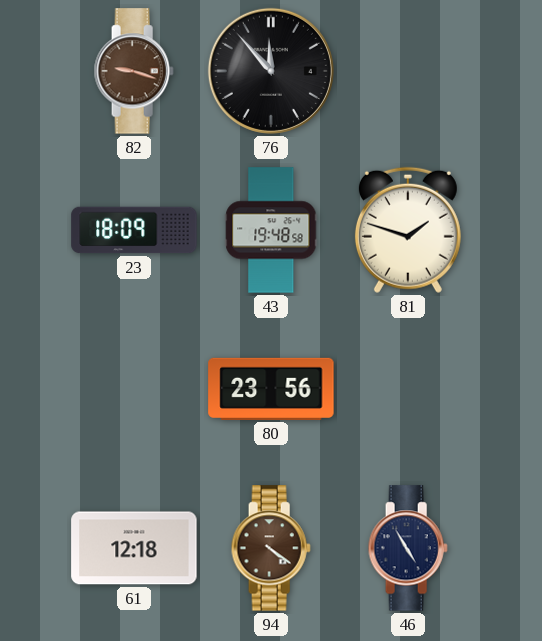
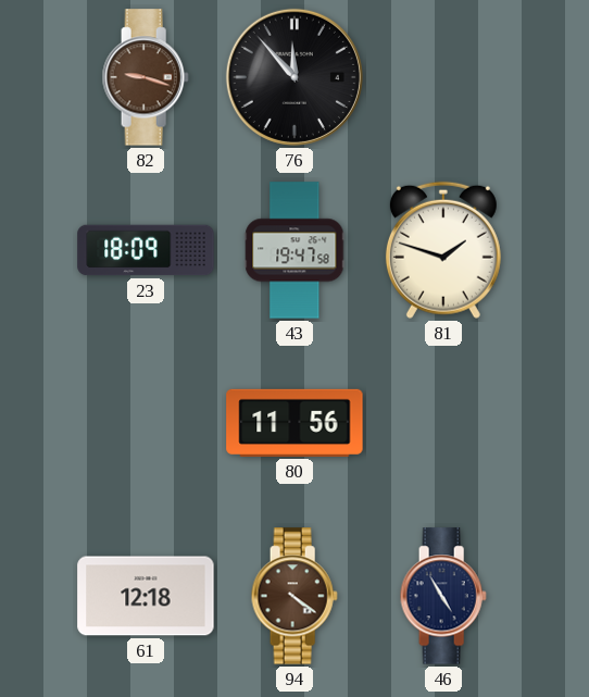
43: 19:48 -> 19:47
80: 23:56 -> 11:56
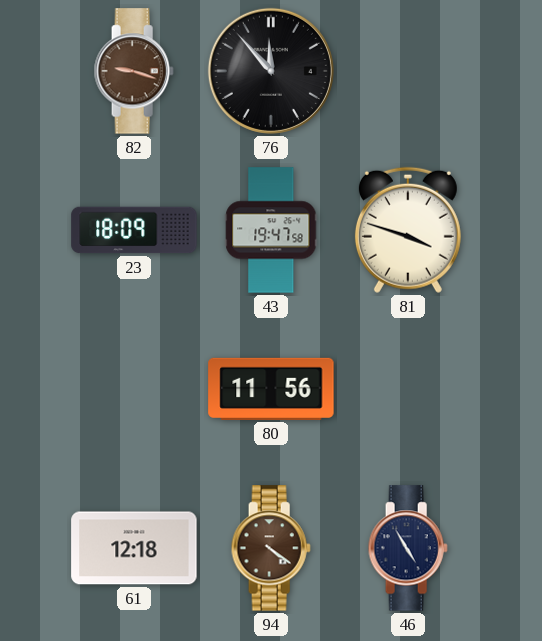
81: 1:48 -> 3:48
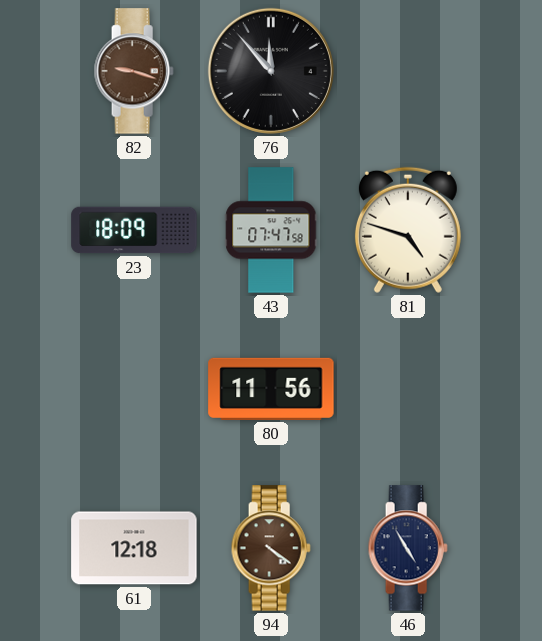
43: 19:47 -> 07:47
81: 3:48 -> 4:48
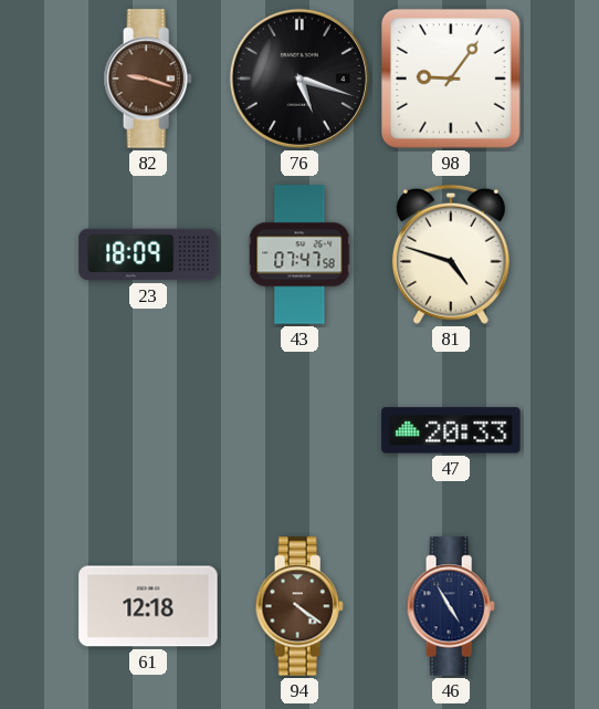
76: 11:53 -> 5:18
98: none -> 9:06
80: 11:56 -> none
47: none -> 20:33
